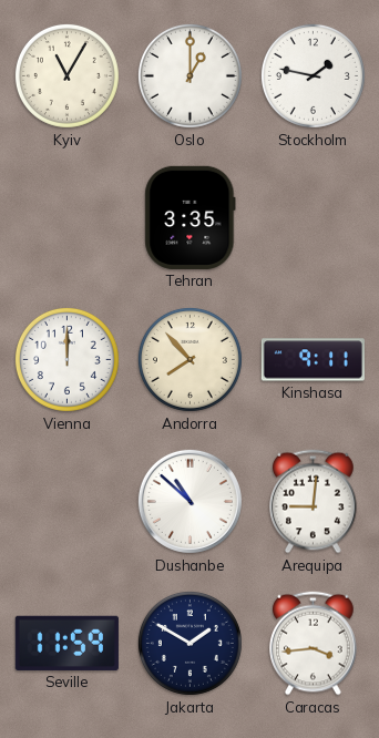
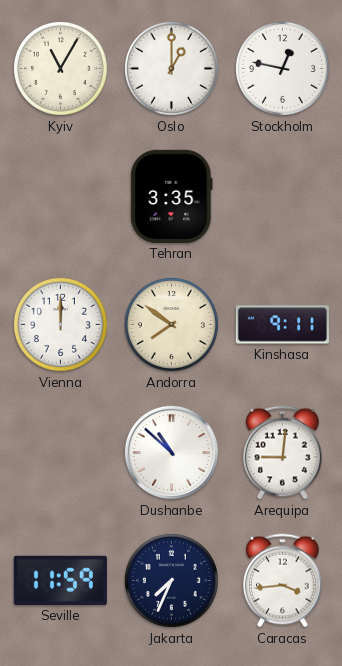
Stockholm: 1:47 -> 12:47
Andorra: 7:53 -> 7:51
Jakarta: 1:50 -> 7:34
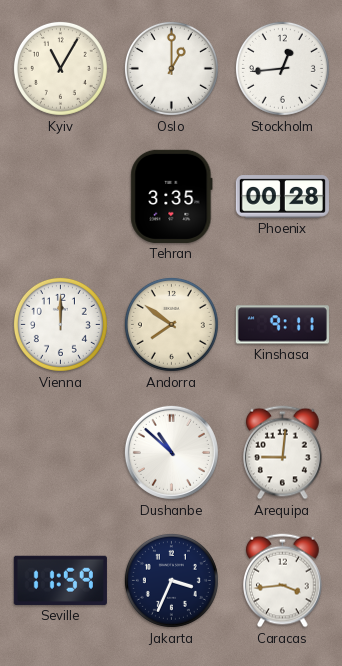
Stockholm: 12:47 -> 12:44
Phoenix: none -> 00:28
Jakarta: 7:34 -> 3:34
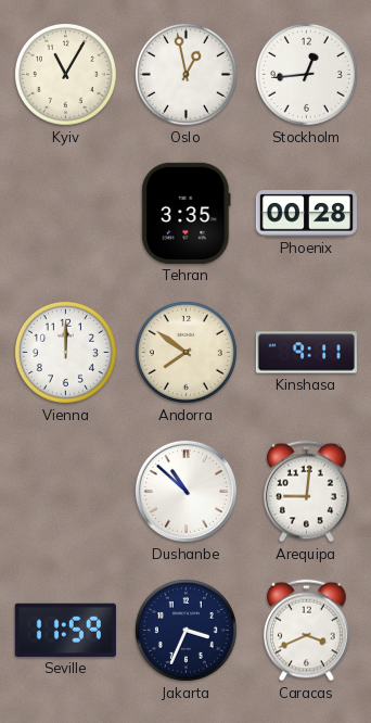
Oslo: 1:00 -> 12:58
Caracas: 3:44 -> 3:41
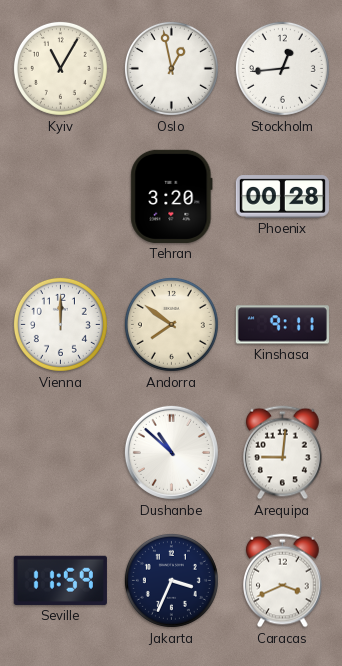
Tehran: 3:35 -> 3:20
